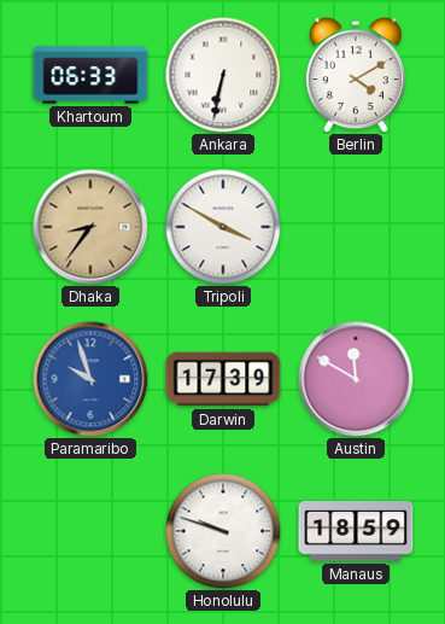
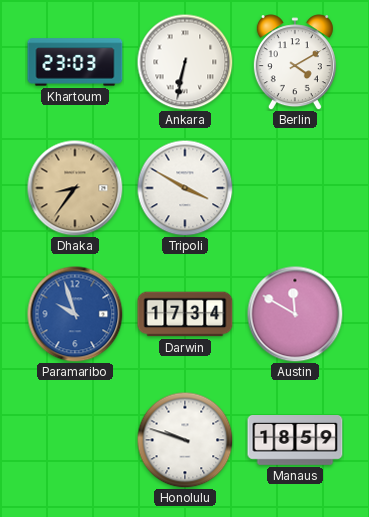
Khartoum: 06:33 -> 23:03
Darwin: 17:39 -> 17:34
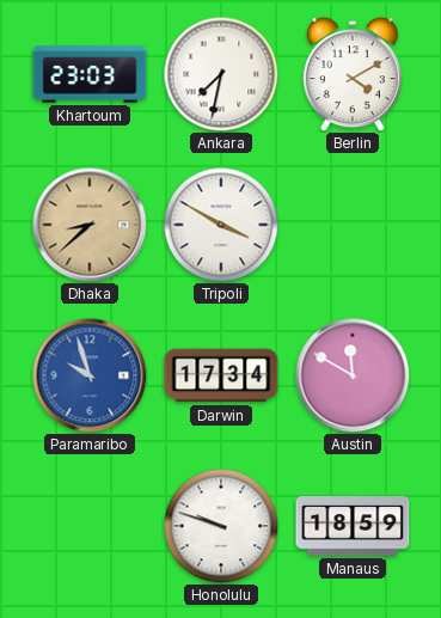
Ankara: 6:32 -> 7:32
Dhaka: 8:36 -> 8:38
